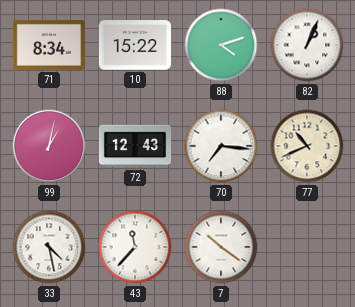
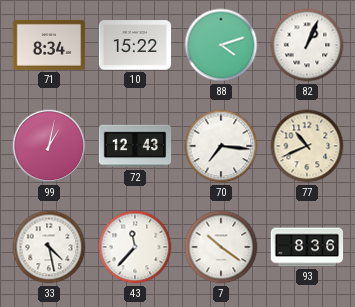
93: none -> 8:36
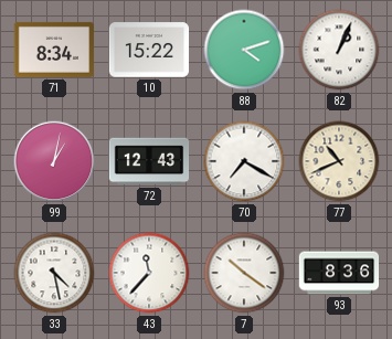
70: 7:16 -> 7:20
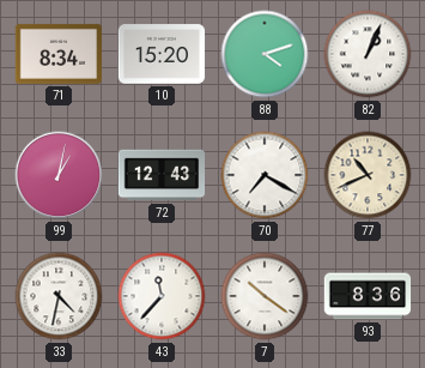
10: 15:22 -> 15:20
33: 4:28 -> 4:32
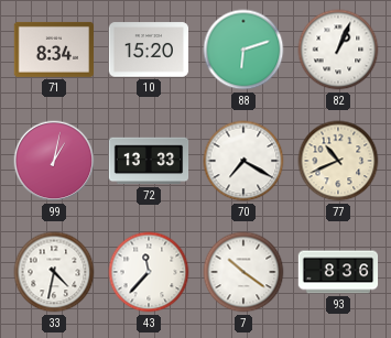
88: 4:12 -> 6:12
72: 12:43 -> 13:33
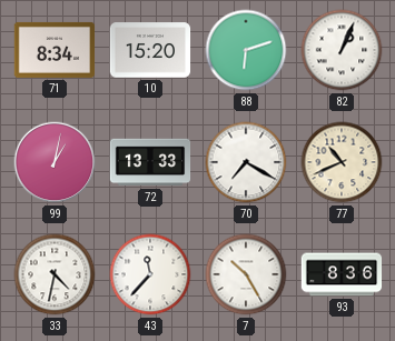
7: 10:21 -> 10:25
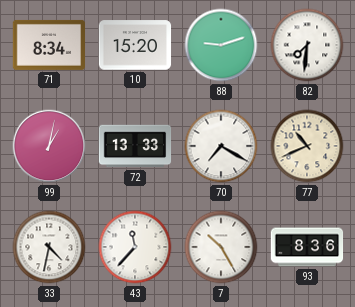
88: 6:12 -> 9:12
82: 1:04 -> 7:31
